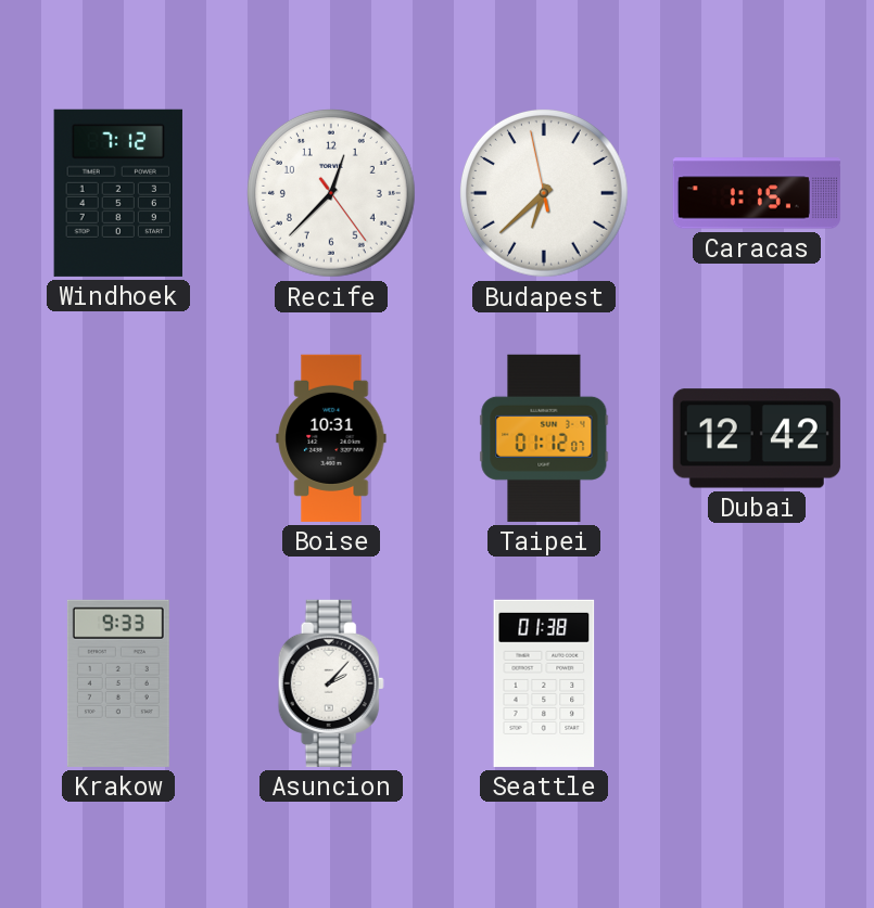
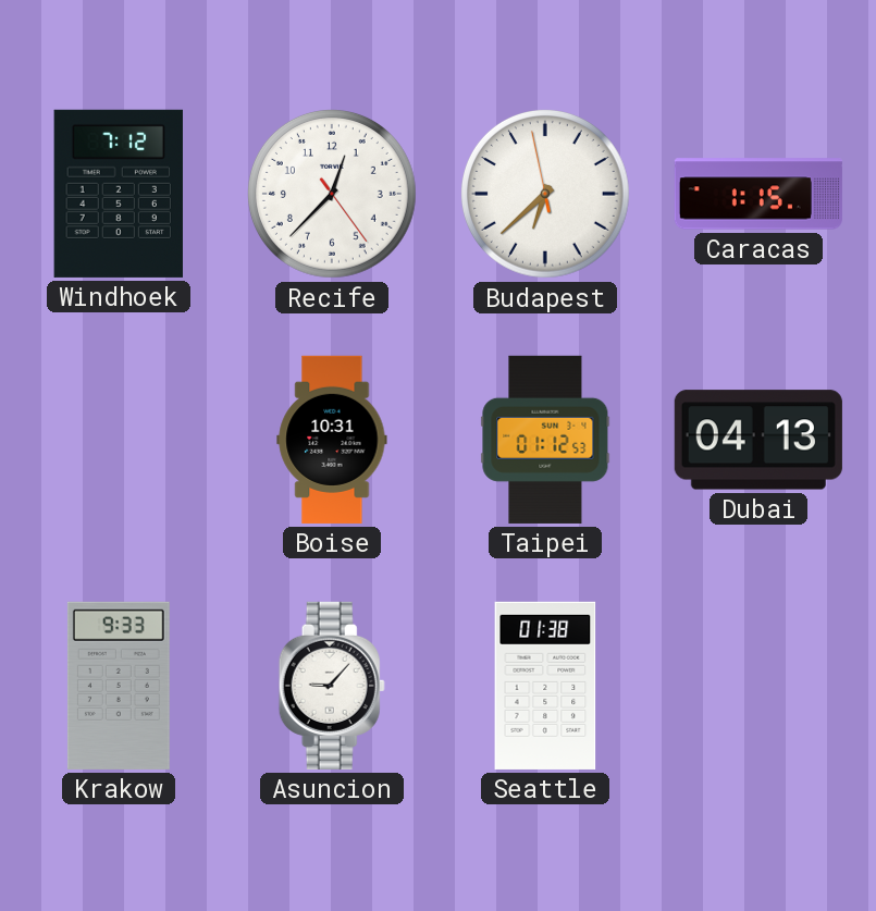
Taipei: 01:12:07 -> 01:12:53
Dubai: 12:42 -> 04:13
Asuncion: 2:07 -> 9:07
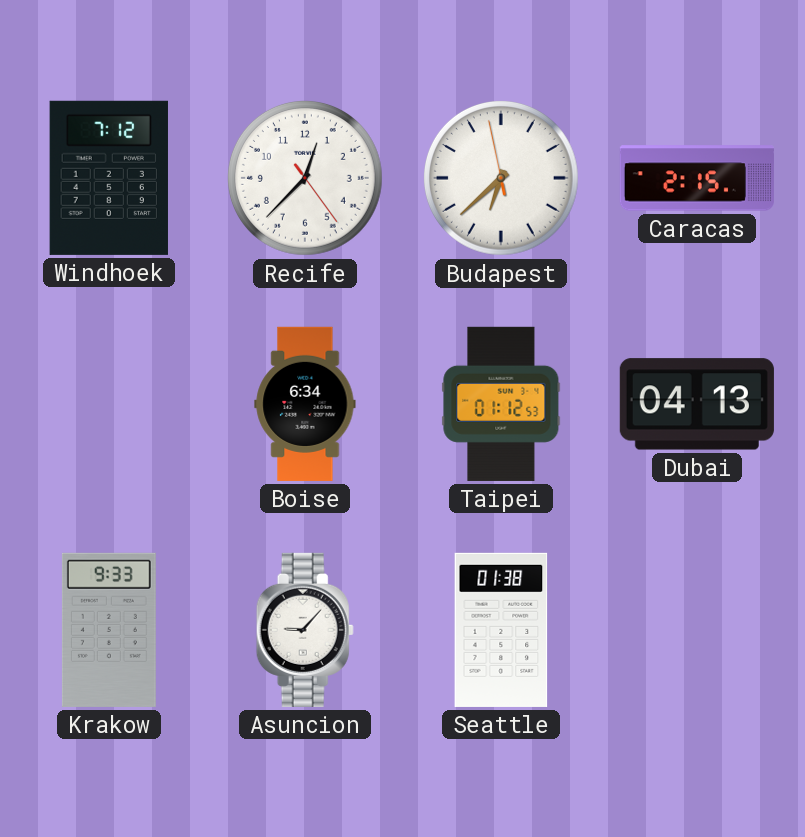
Caracas: 1:15 -> 2:15
Boise: 10:31 -> 6:34
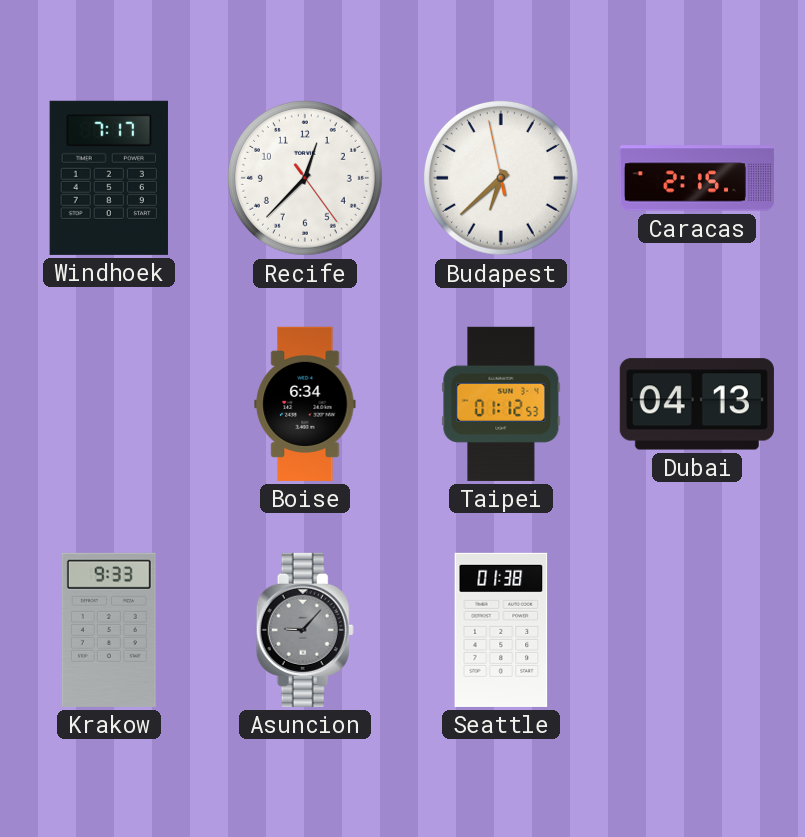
Windhoek: 7:12 -> 7:17
Asuncion dial: white -> grey
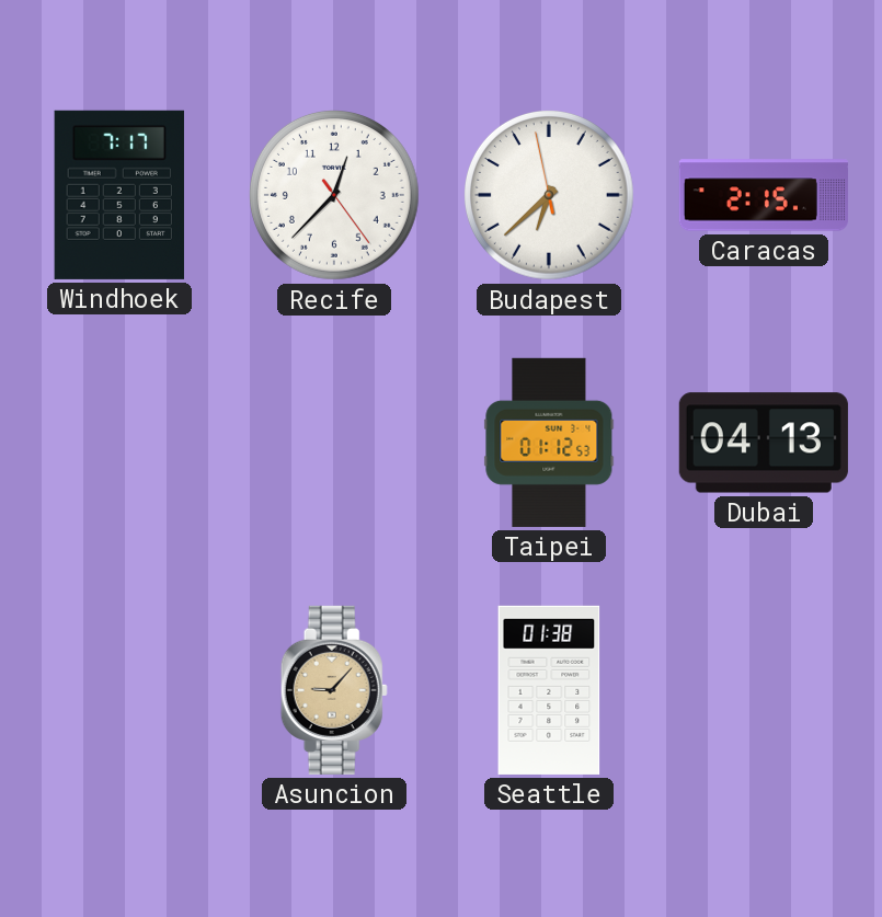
Boise: 6:34 -> none
Krakow: 9:33 -> none
Asuncion dial: grey -> champagne
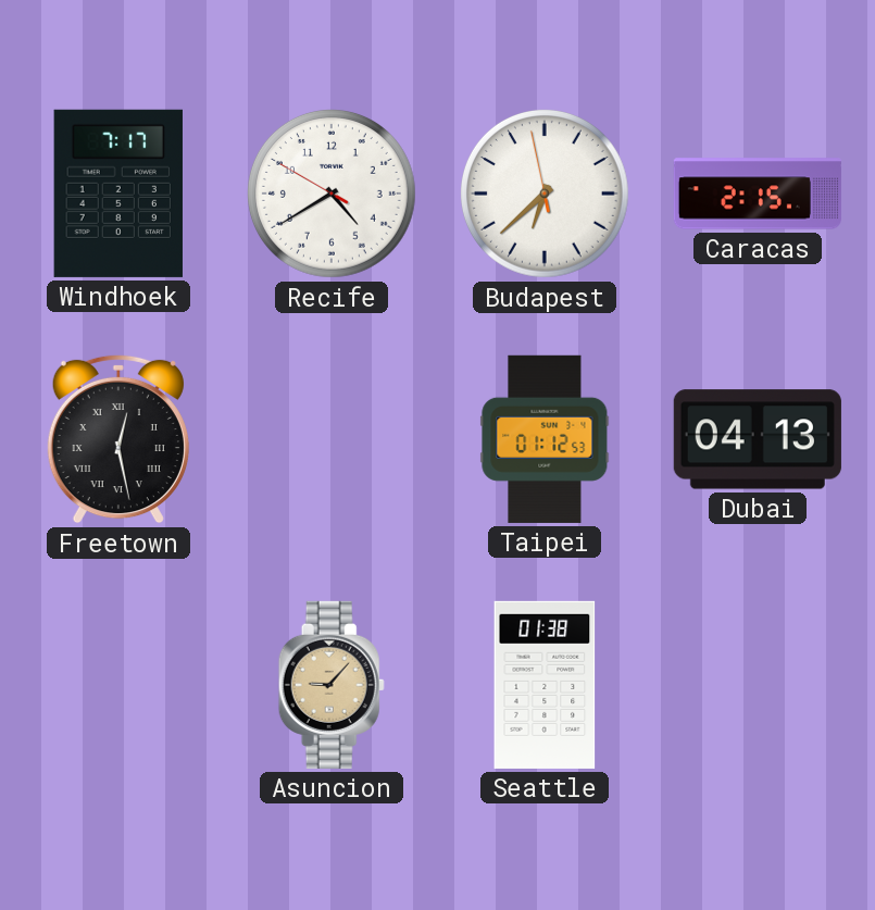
Recife: 12:37 -> 4:39
Freetown: none -> 12:28
